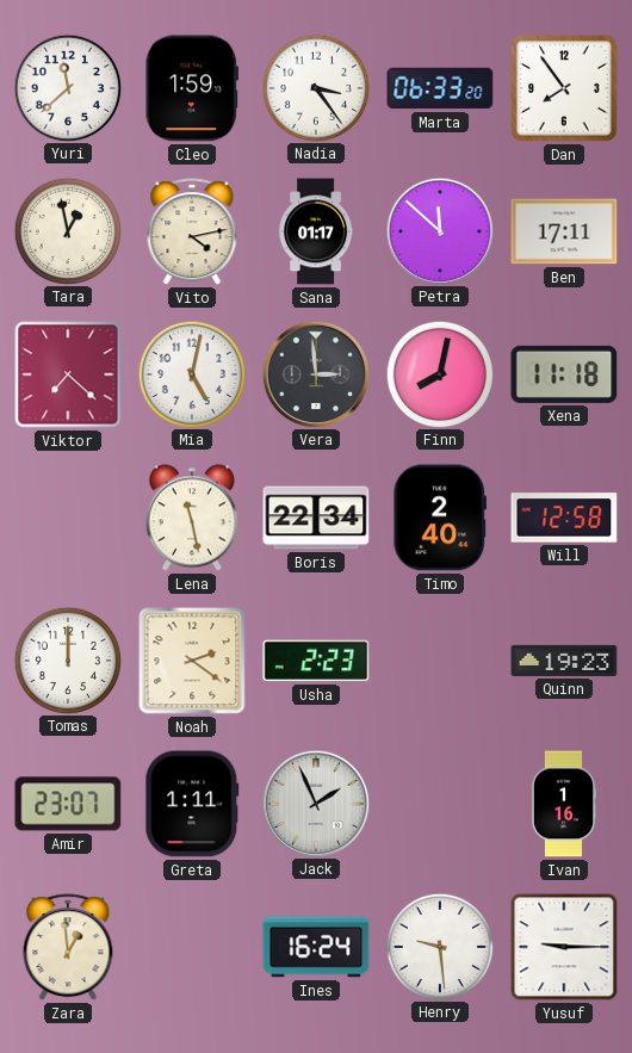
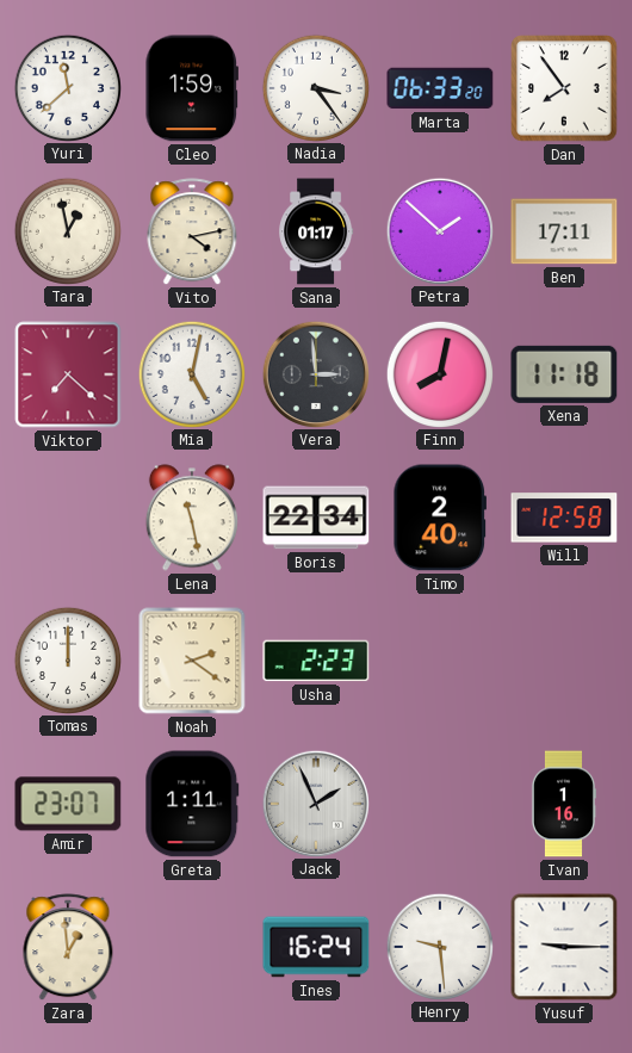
Petra: 11:52 -> 1:52
Quinn: 19:23 -> none
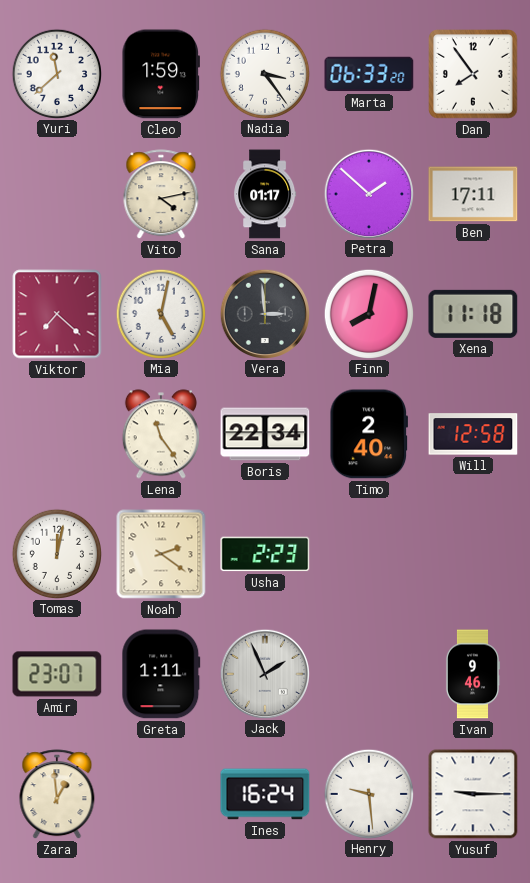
Tara: 12:58 -> none
Lena: 11:28 -> 11:24
Tomas: 12:00 -> 12:02
Ivan: 1:16 -> 9:46
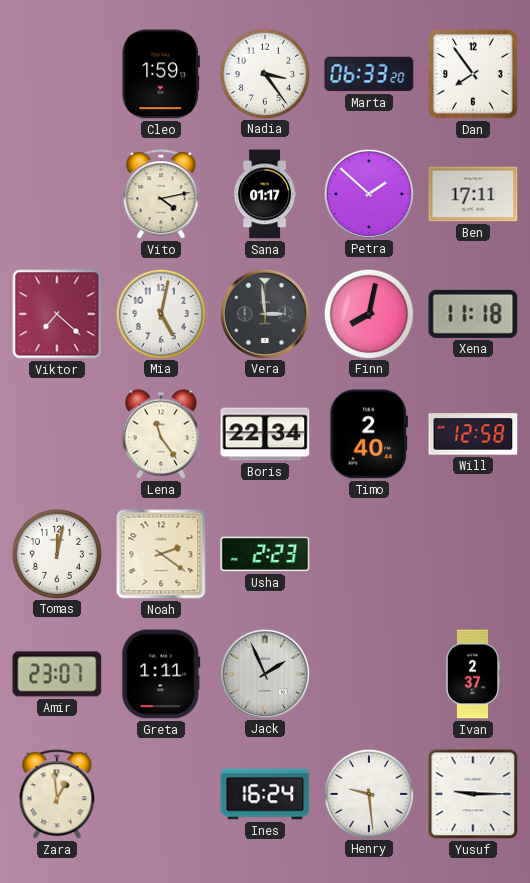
Yuri: 11:38 -> none
Ivan: 9:46 -> 2:37
